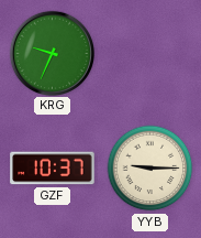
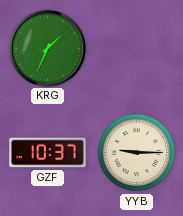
KRG: 9:34 -> 1:34
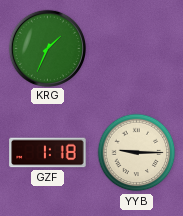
GZF: 10:37 -> 1:18
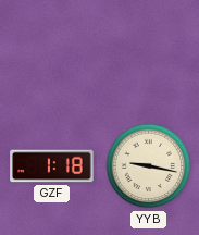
KRG: 1:34 -> none
YYB: 9:15 -> 9:17
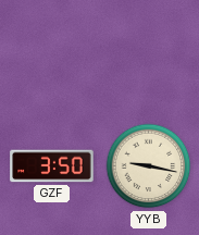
GZF: 1:18 -> 3:50
